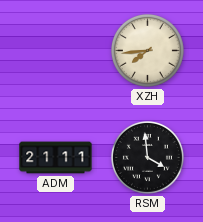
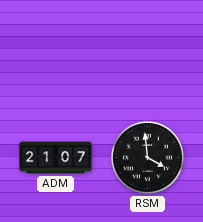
XZH: 7:44 -> none
ADM: 21:11 -> 21:07
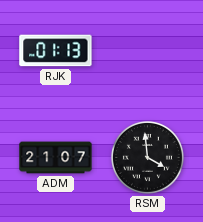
RJK: none -> 01:13
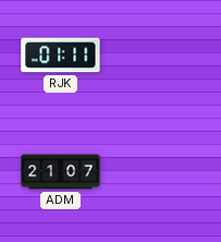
RJK: 01:13 -> 01:11
RSM: 3:59 -> none
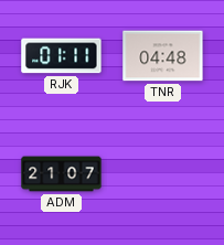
TNR: none -> 04:48
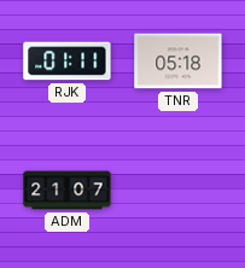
TNR: 04:48 -> 05:18
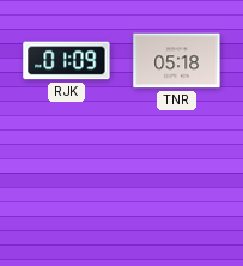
RJK: 01:11 -> 01:09
ADM: 21:07 -> none
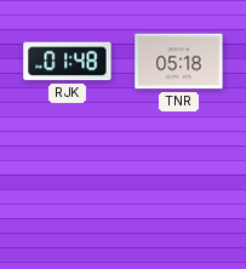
RJK: 01:09 -> 01:48
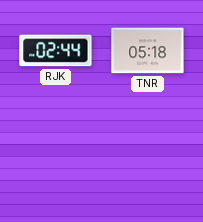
RJK: 01:48 -> 02:44
